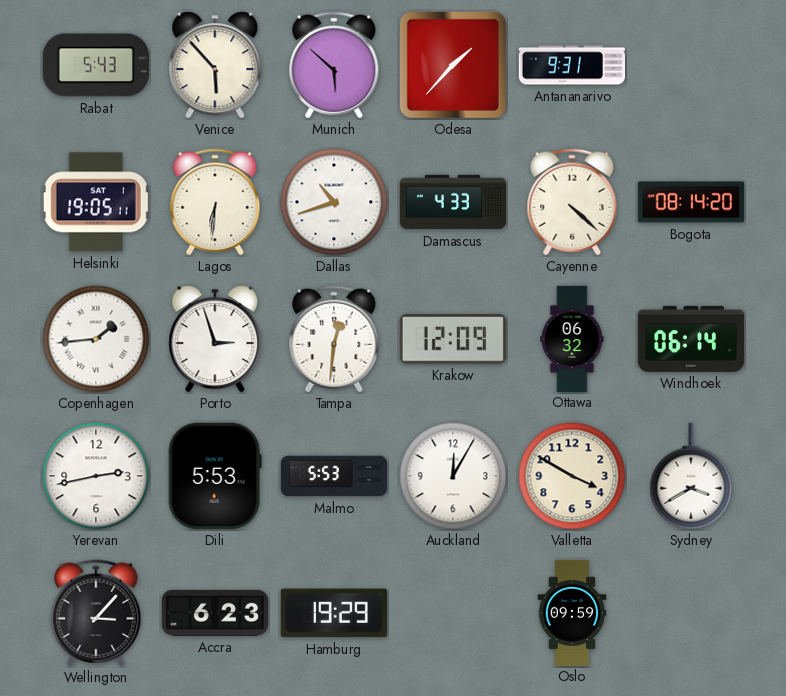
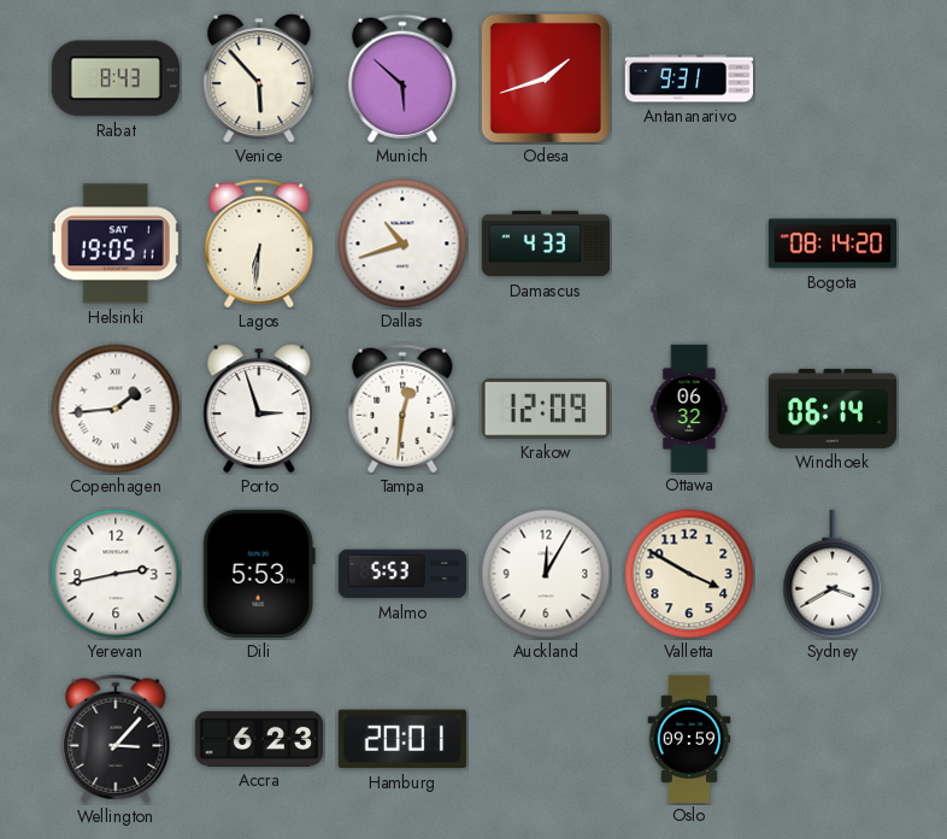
Rabat: 5:43 -> 8:43
Odesa: 1:37 -> 1:42
Cayenne: 4:22 -> none
Hamburg: 19:29 -> 20:01
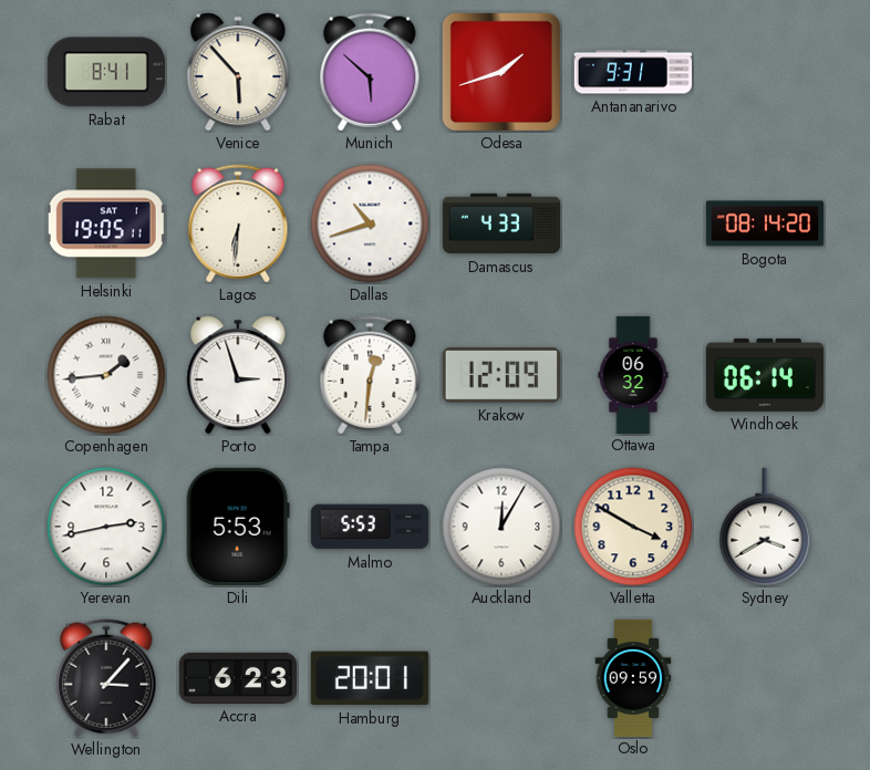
Rabat: 8:43 -> 8:41
